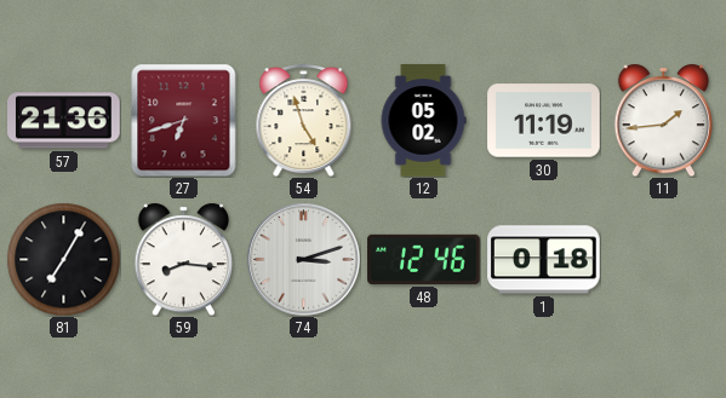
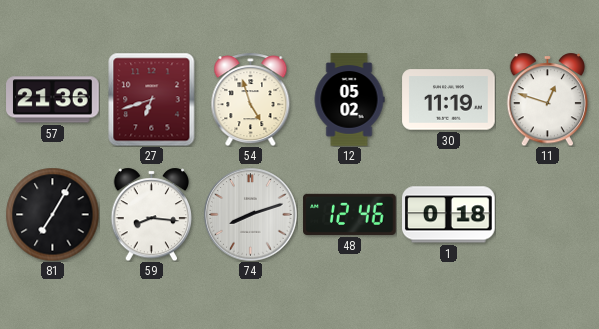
11: 1:44 -> 12:48
74: 3:12 -> 8:12
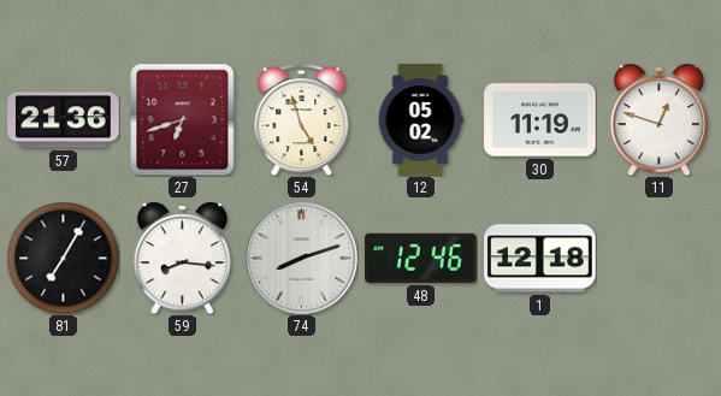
1: 0:18 -> 12:18
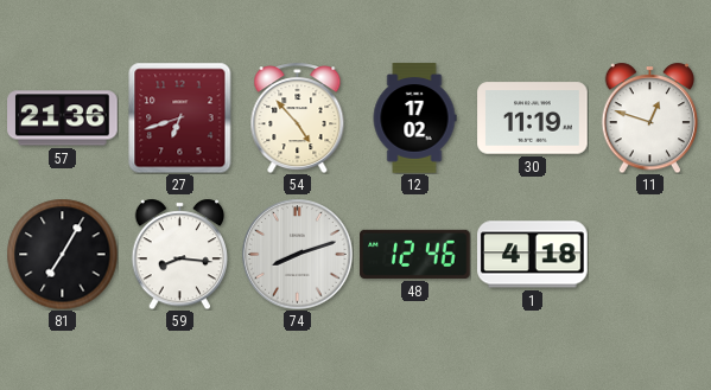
54: 4:57 -> 4:53
12: 05:02 -> 17:02
1: 12:18 -> 4:18
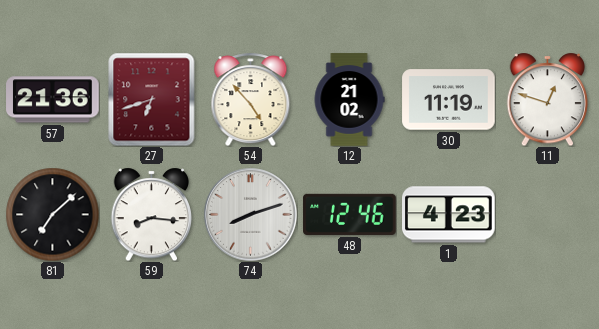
12: 17:02 -> 21:02
81: 7:05 -> 7:08
1: 4:18 -> 4:23
